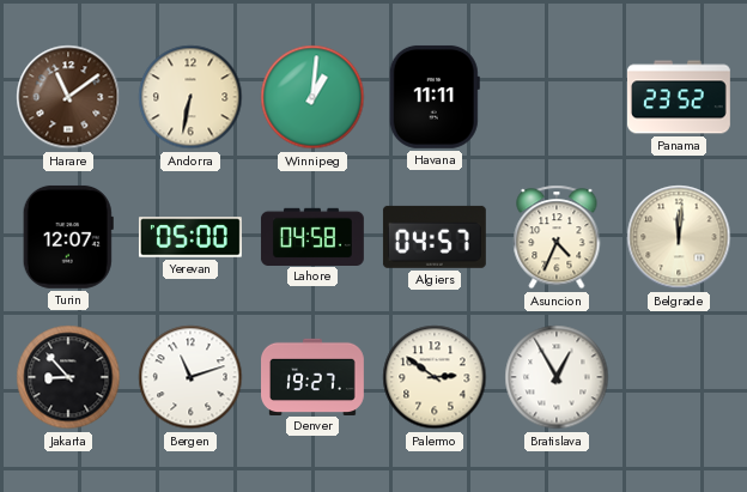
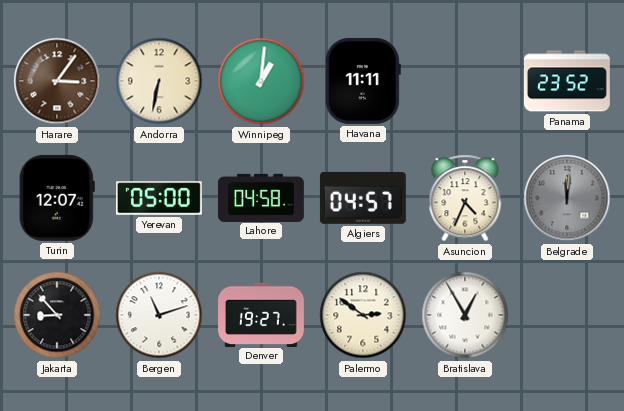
Harare: 11:09 -> 3:06
Belgrade dial: cream -> grey
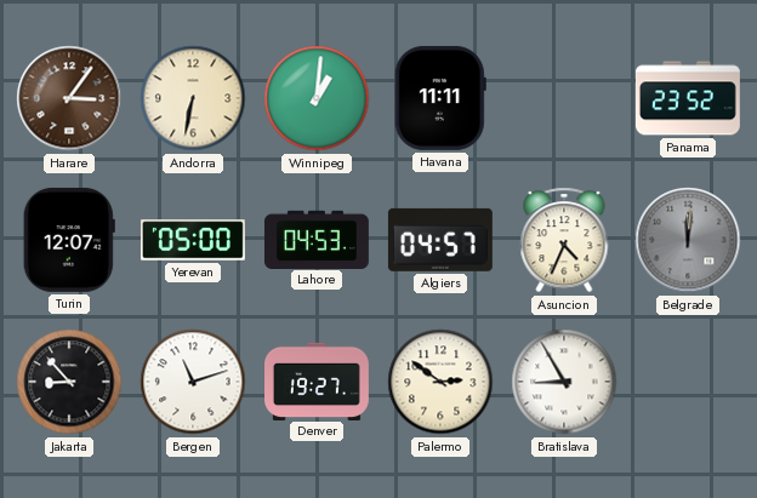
Lahore: 04:58 -> 04:53
Bratislava: 12:55 -> 8:55
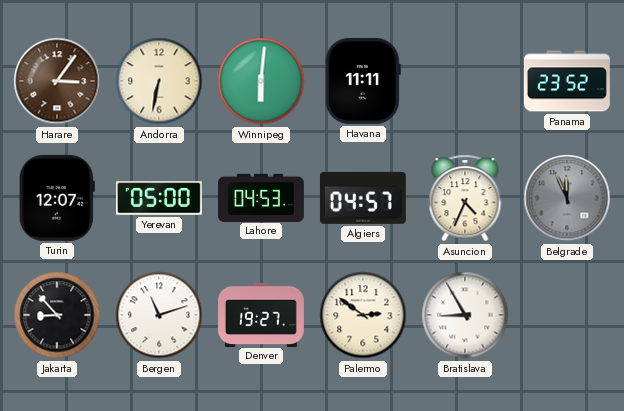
Winnipeg: 1:01 -> 6:01
Belgrade: 12:01 -> 11:56
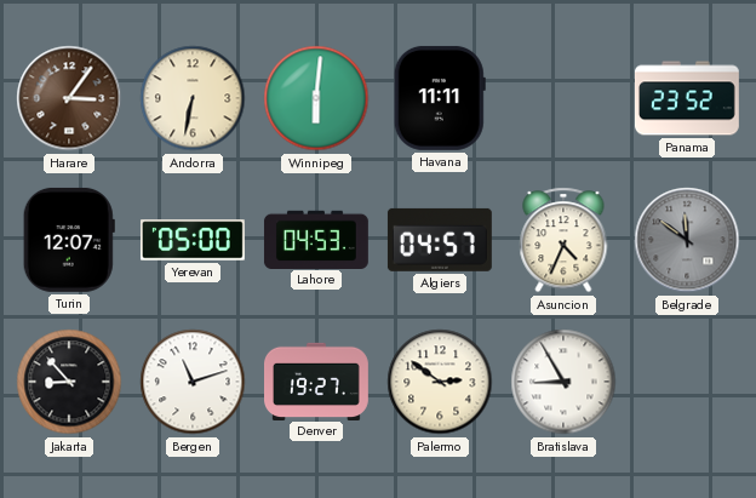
Belgrade: 11:56 -> 11:51
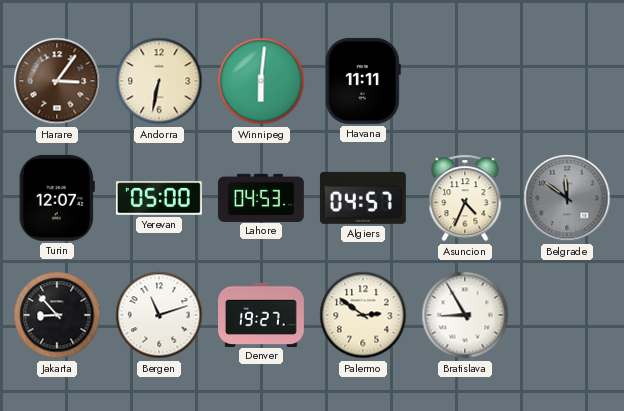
Panama: 23:52 -> none
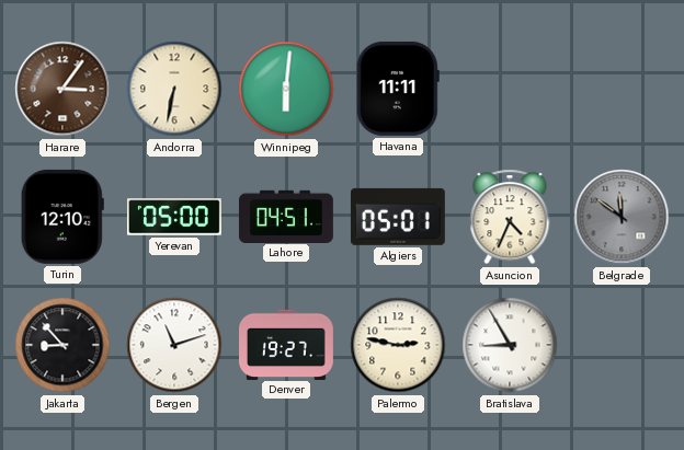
Turin: 12:07 -> 12:10
Lahore: 04:53 -> 04:51
Algiers: 04:57 -> 05:01
Palermo: 2:51 -> 2:47
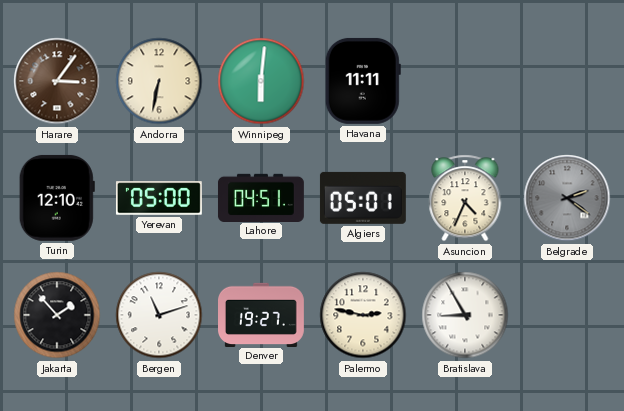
Belgrade: 11:51 -> 2:21
Jakarta: 8:53 -> 1:53
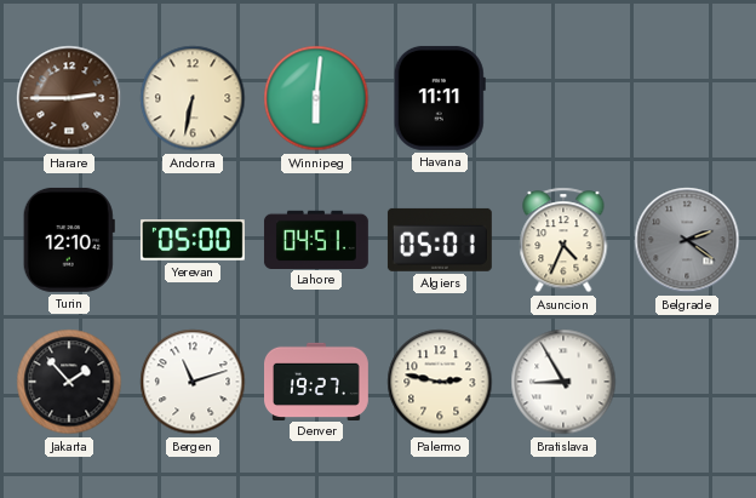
Harare: 3:06 -> 2:45
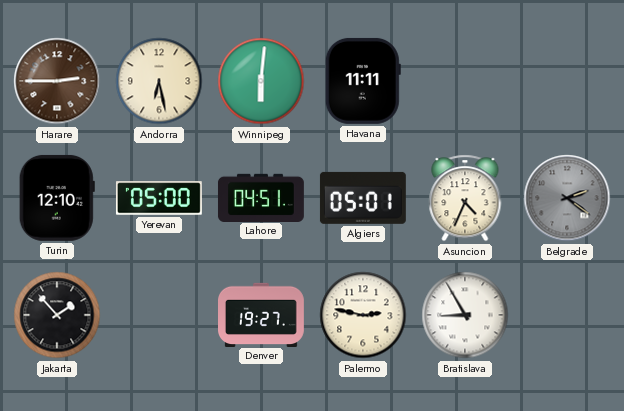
Andorra: 6:32 -> 6:28
Bergen: 11:12 -> none
